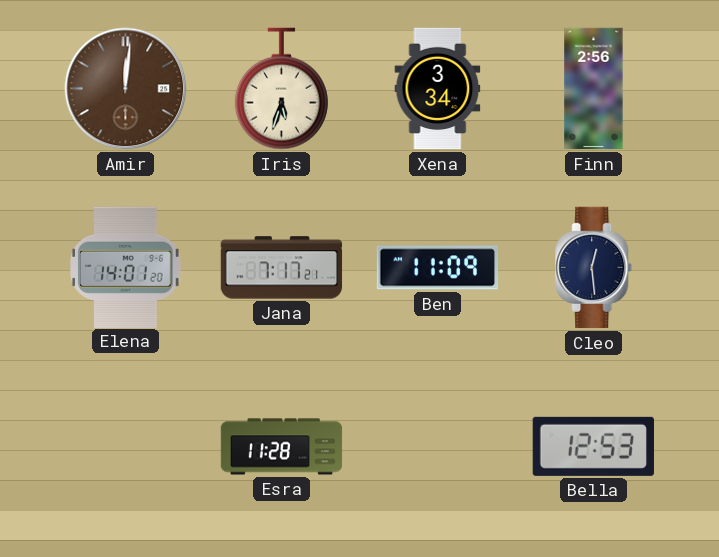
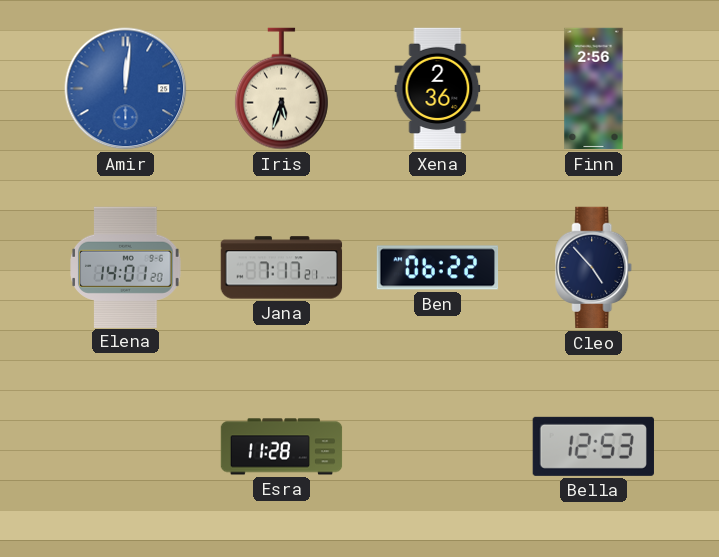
Amir dial: brown -> blue
Xena: 3:34 -> 2:36
Ben: 11:09 -> 06:22
Cleo: 12:29 -> 4:53
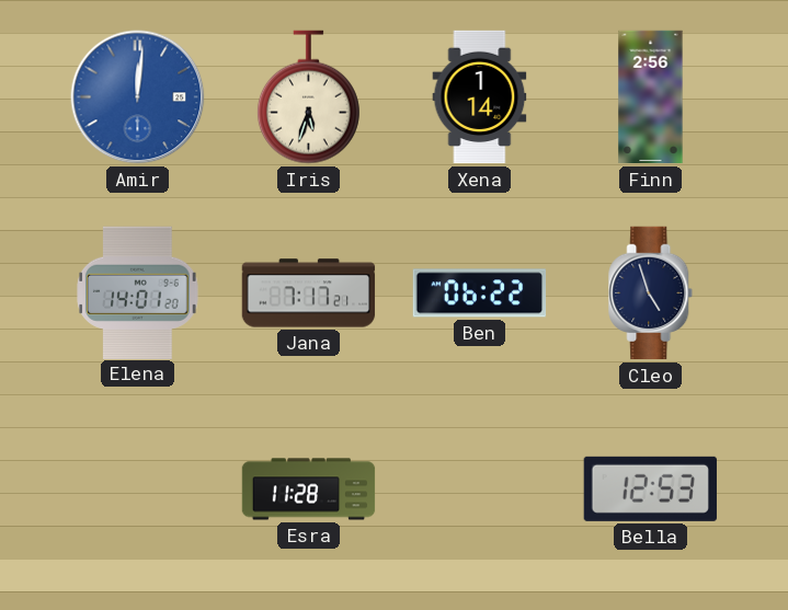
Xena: 2:36 -> 1:14
Cleo: 4:53 -> 4:57
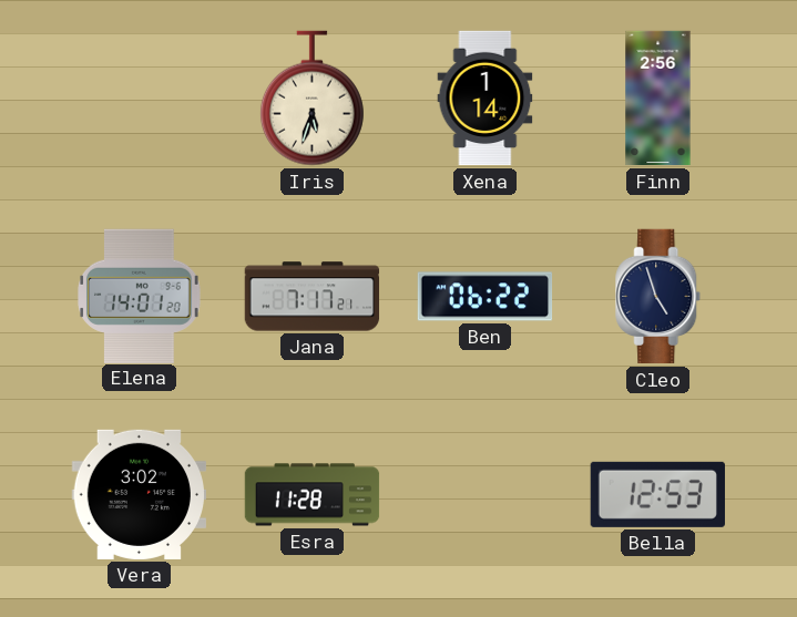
Amir: 12:01 -> none
Vera: none -> 3:02
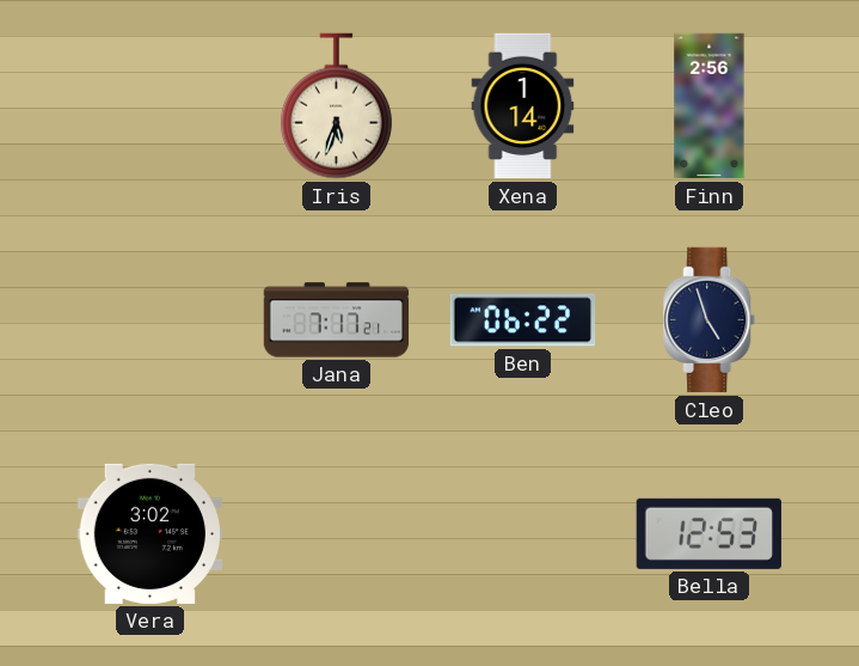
Elena: 14:01 -> none
Esra: 11:28 -> none
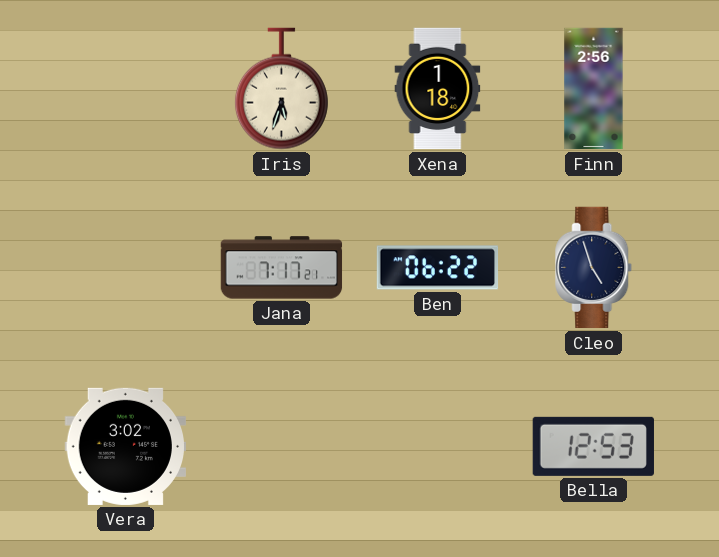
Xena: 1:14 -> 1:18
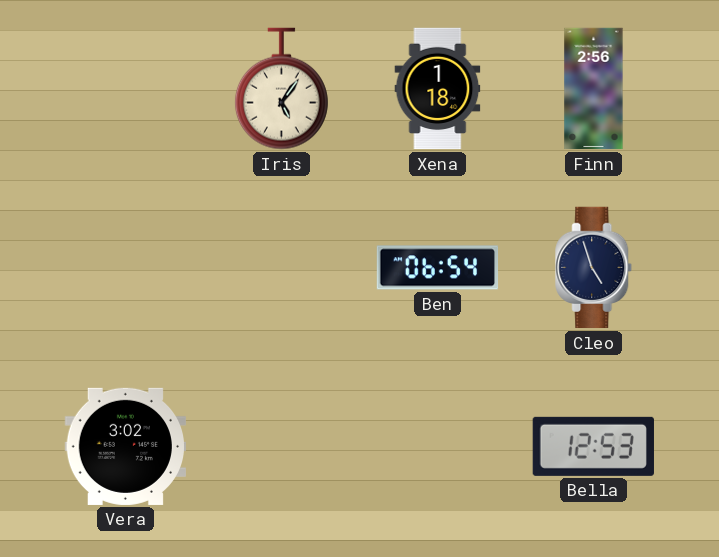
Iris: 5:33 -> 5:06
Jana: 7:17 -> none
Ben: 06:22 -> 06:54
